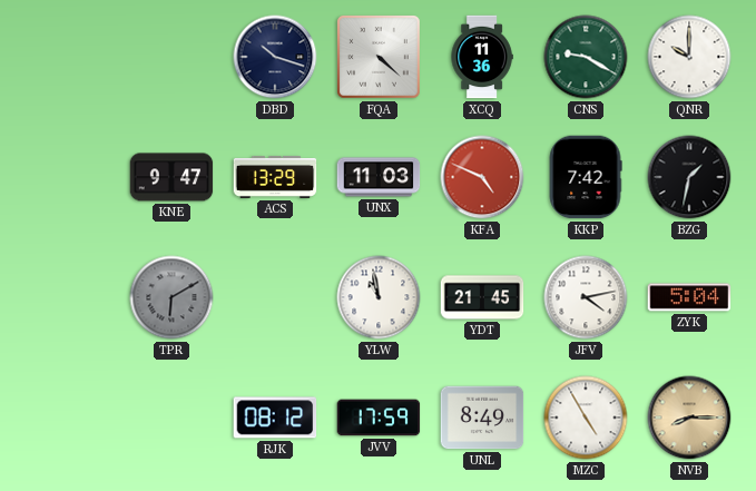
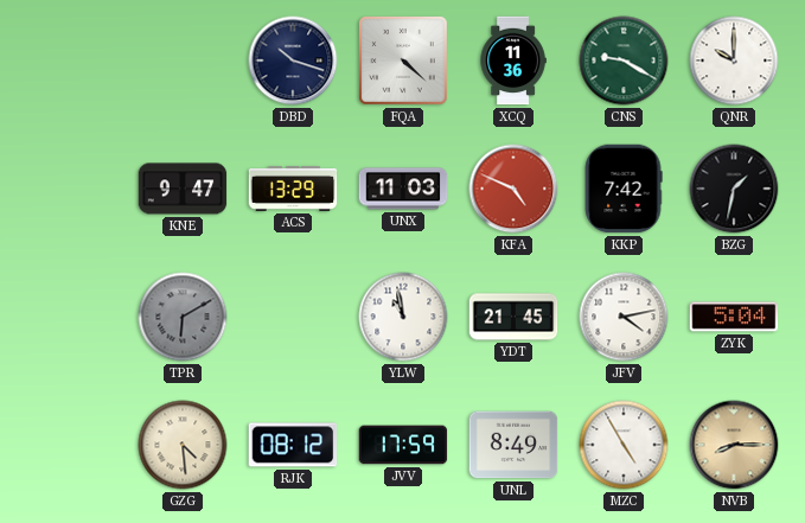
GZG: none -> 4:29
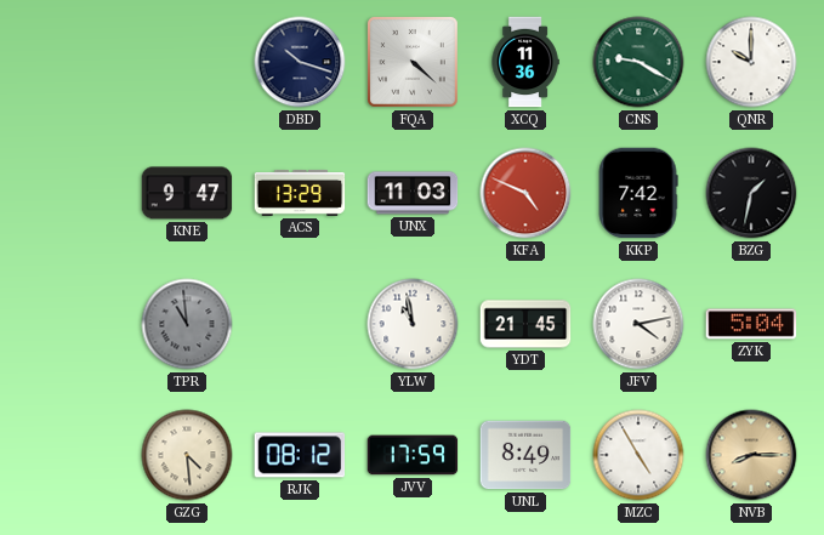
TPR: 6:10 -> 10:59
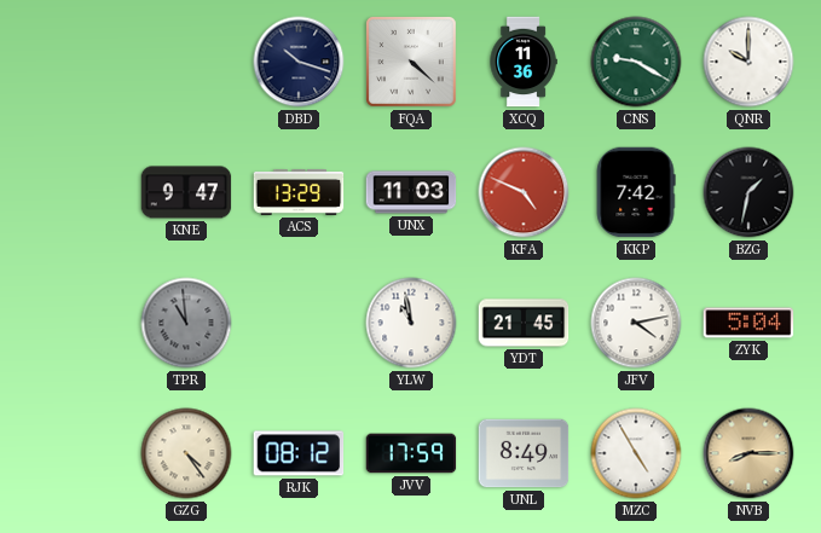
GZG: 4:29 -> 4:24
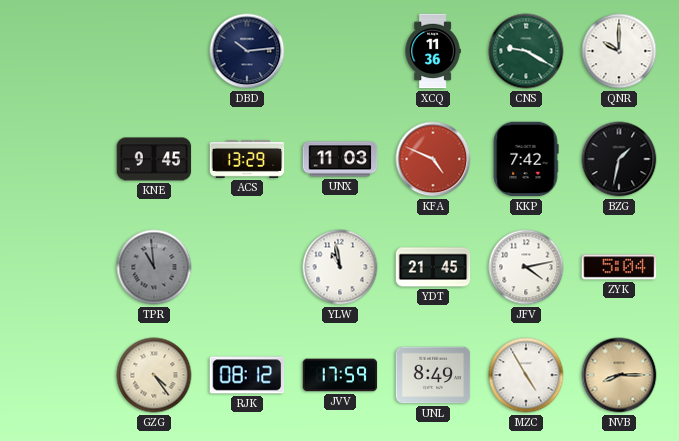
DBD: 10:18 -> 10:14
FQA: 4:22 -> none
KNE: 9:47 -> 9:45
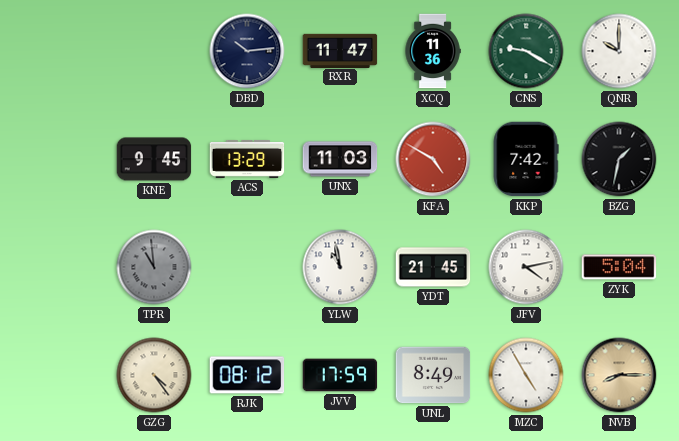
RXR: none -> 11:47
KFA: 4:49 -> 4:50
